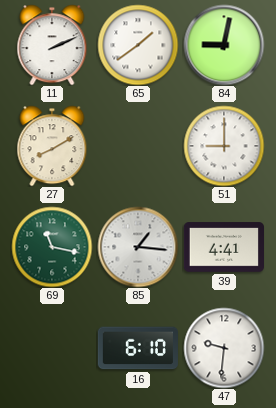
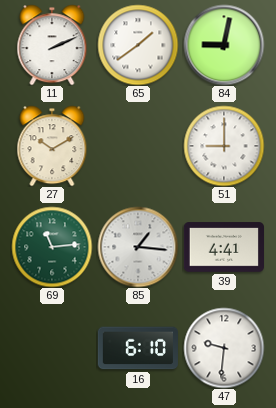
27: 8:10 -> 10:10
69: 11:17 -> 11:14
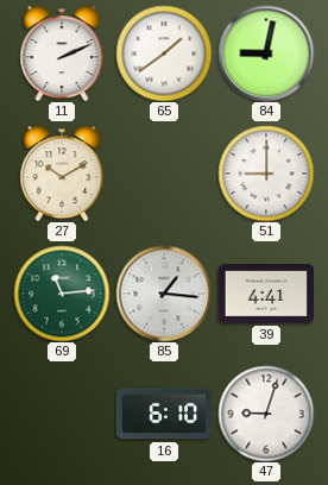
47: 9:31 -> 9:03
